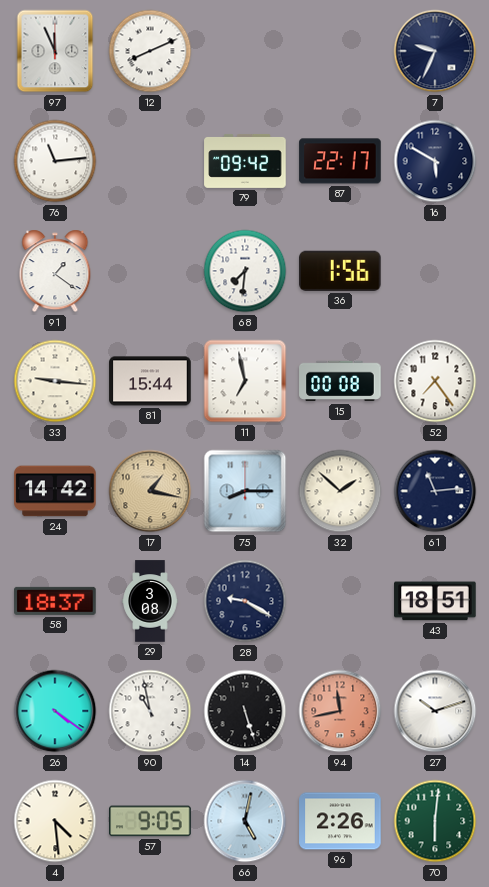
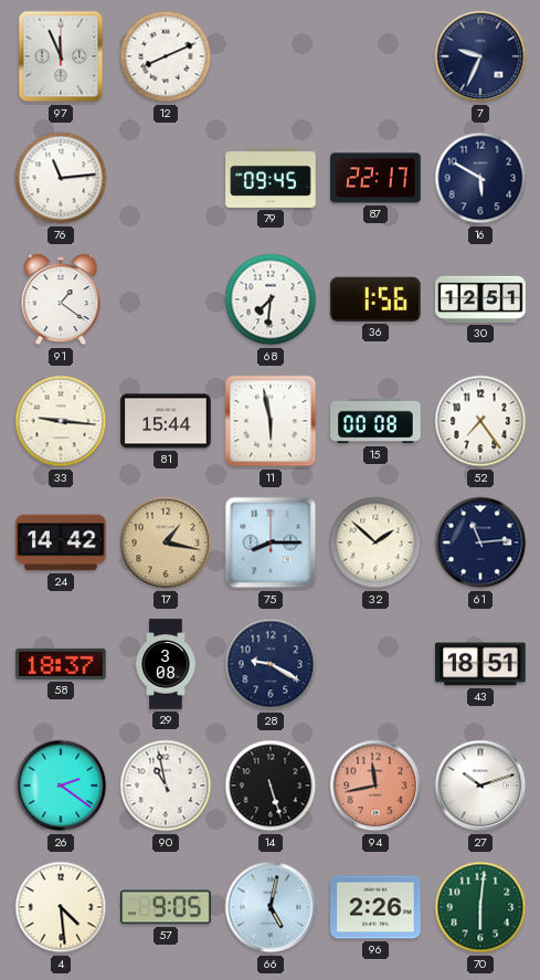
79: 09:42 -> 09:45
30: none -> 12:51
11: 6:58 -> 5:58
26: 4:21 -> 2:21
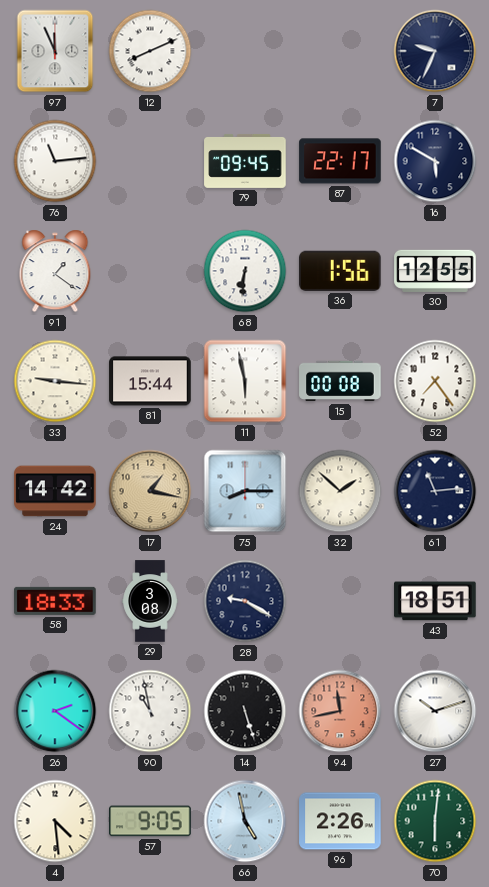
68: 7:31 -> 6:31
30: 12:51 -> 12:55
58: 18:37 -> 18:33
66: 5:02 -> 4:58
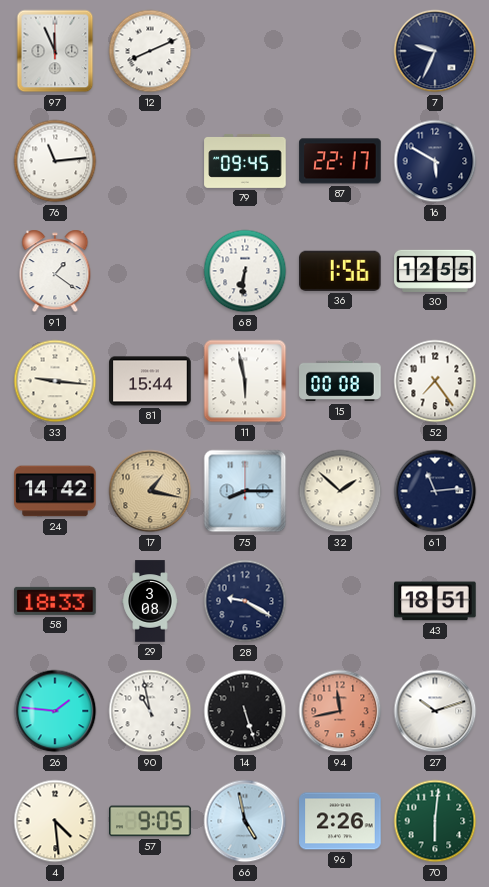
26: 2:21 -> 1:46
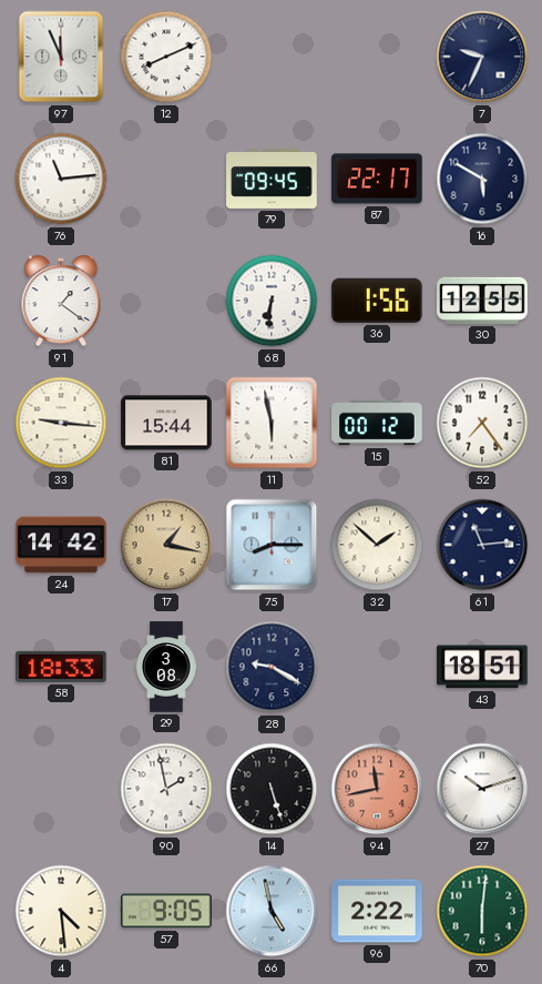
15: 00:08 -> 00:12
26: 1:46 -> none
90: 10:58 -> 1:58
96: 2:26 -> 2:22
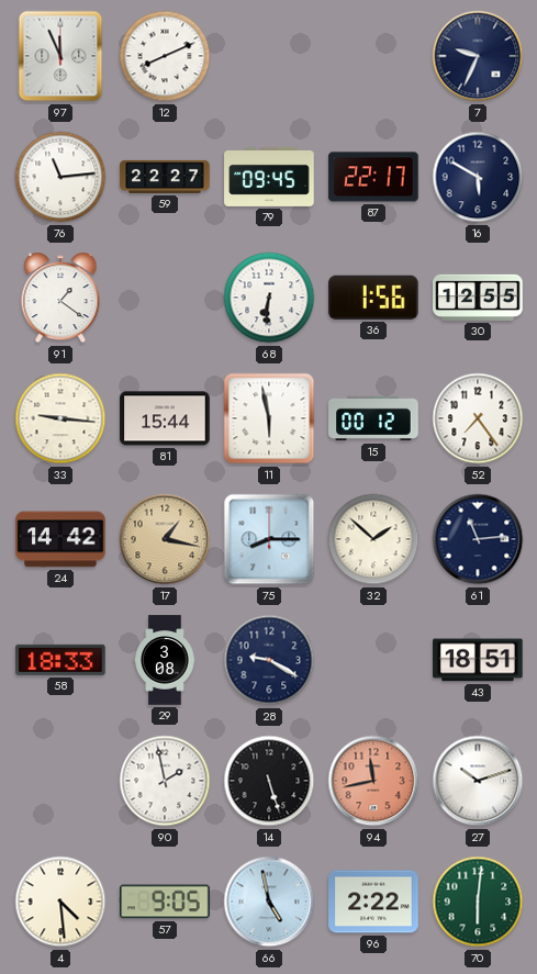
59: none -> 22:27
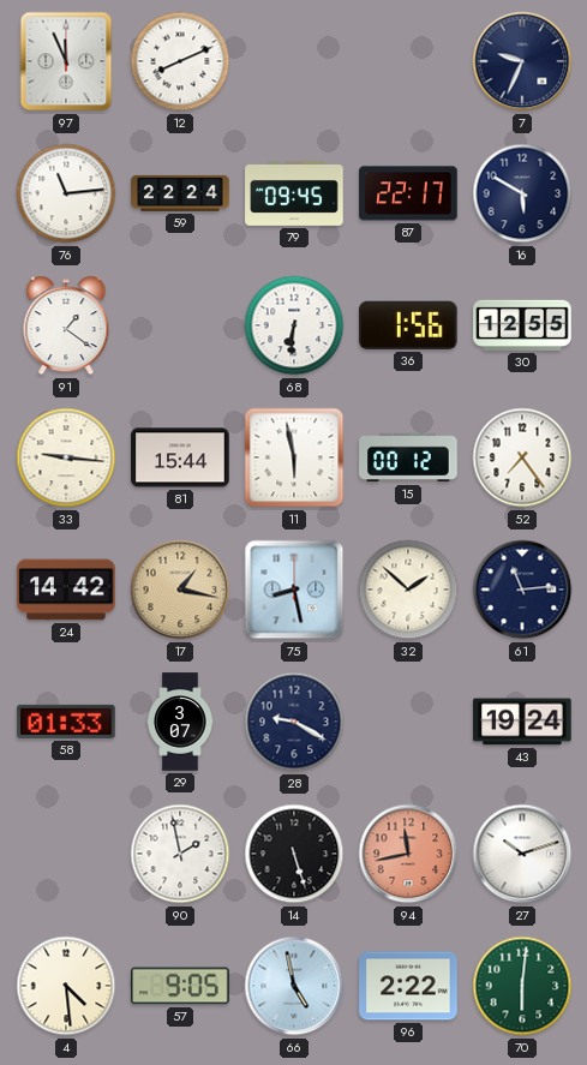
59: 22:27 -> 22:24
75: 8:15 -> 8:28
58: 18:33 -> 01:33
29: 3:08 -> 3:07
43: 18:51 -> 19:24
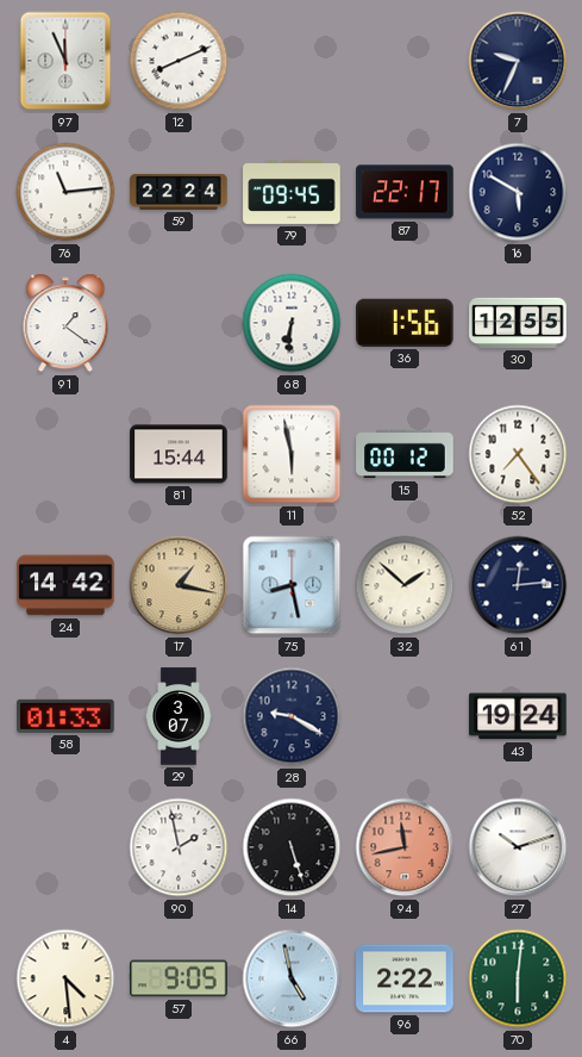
33: 9:16 -> none
61: 11:14 -> 12:14
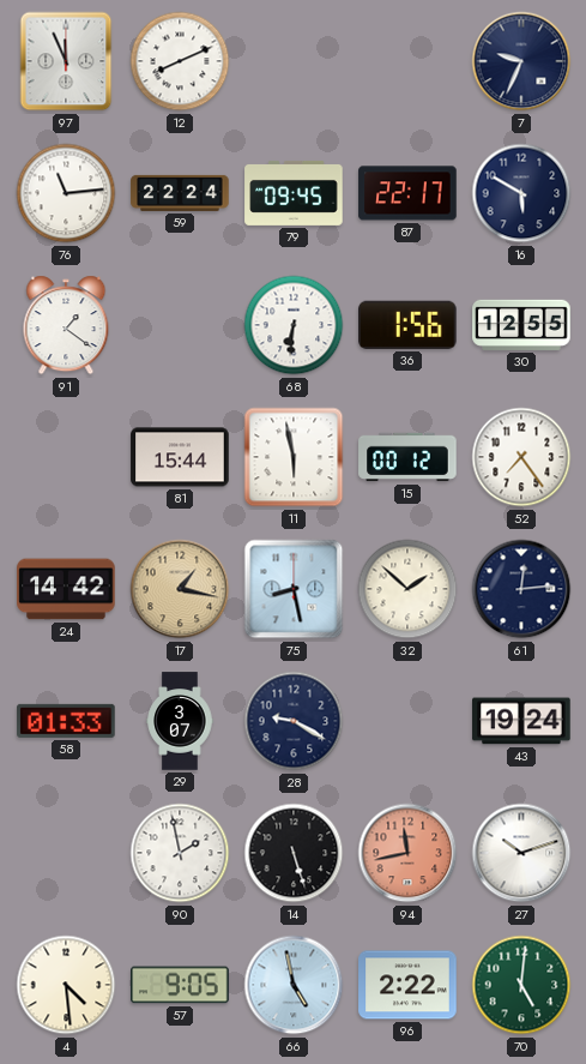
70: 6:01 -> 5:01
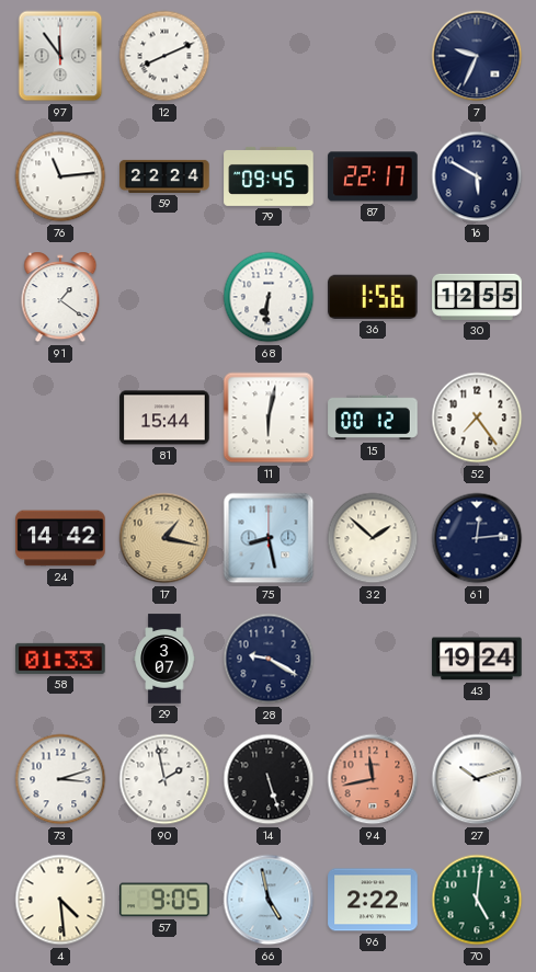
97: 11:56 -> 11:54
11: 5:58 -> 6:02
73: none -> 3:12
